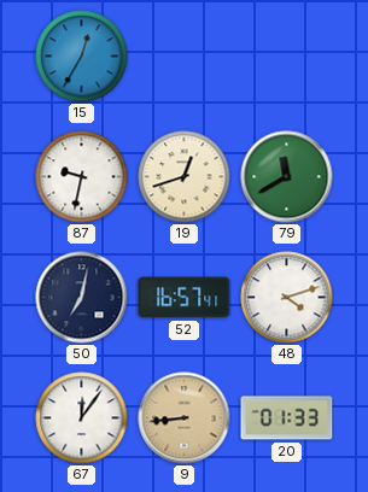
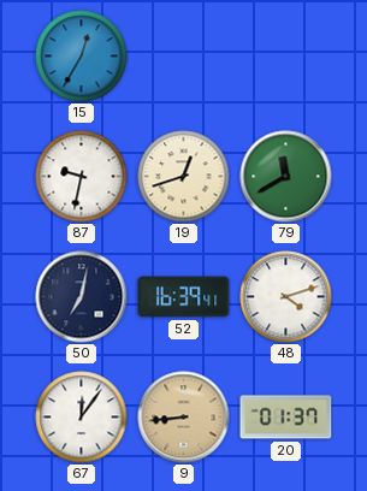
52: 16:57 -> 16:39
20: 01:33 -> 01:37
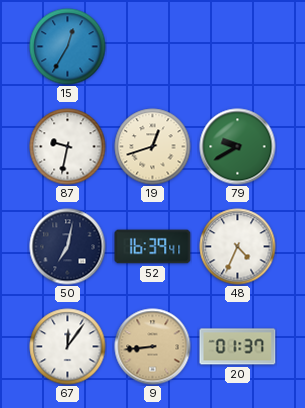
79: 11:40 -> 9:40
48: 4:12 -> 4:34
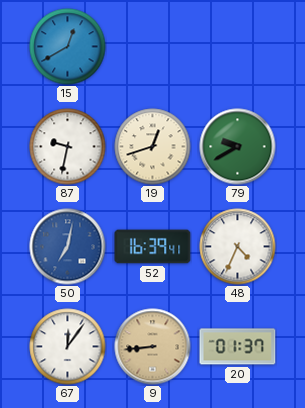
15: 12:35 -> 12:40
50 dial: navy -> blue
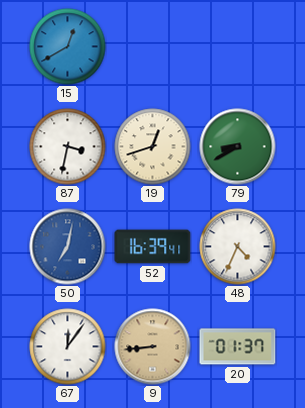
87: 9:32 -> 3:32
79: 9:40 -> 8:40
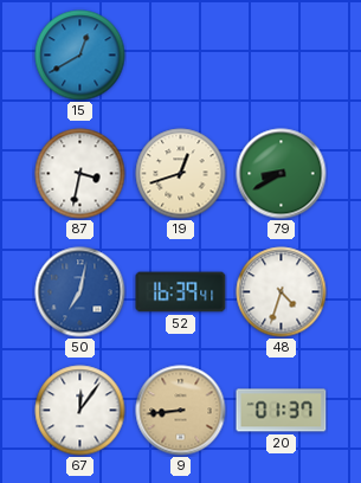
48: 4:34 -> 4:33
